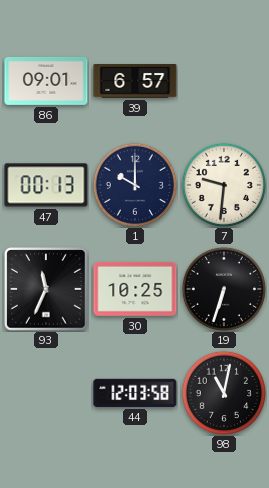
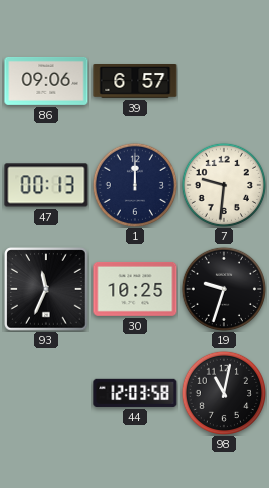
86: 09:01 -> 09:06
1: 10:00 -> 12:00
19: 6:33 -> 9:33
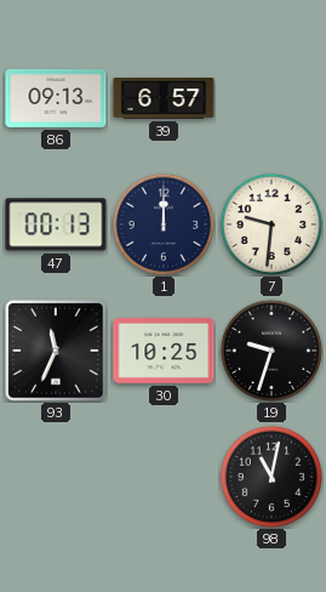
86: 09:06 -> 09:13
44: 12:03 -> none
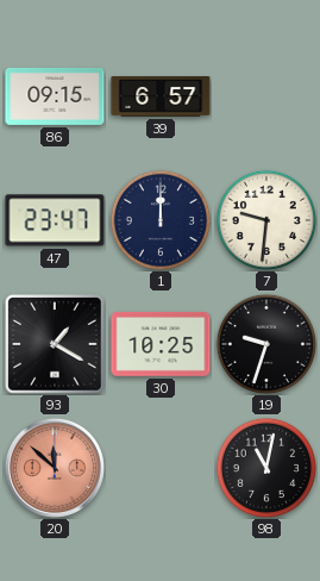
86: 09:13 -> 09:15
47: 00:13 -> 23:47
93: 11:34 -> 1:20
20: none -> 11:52
